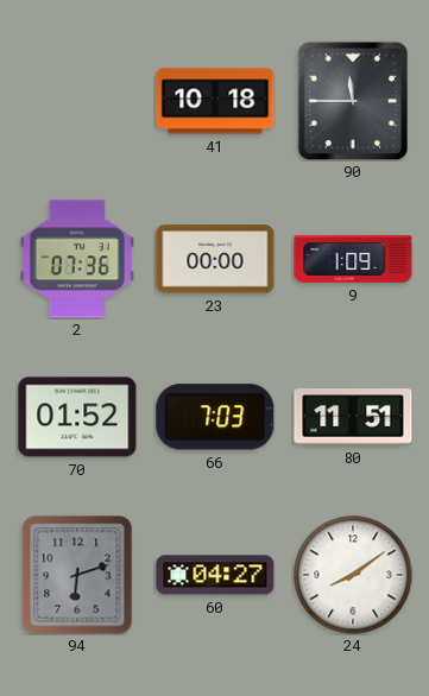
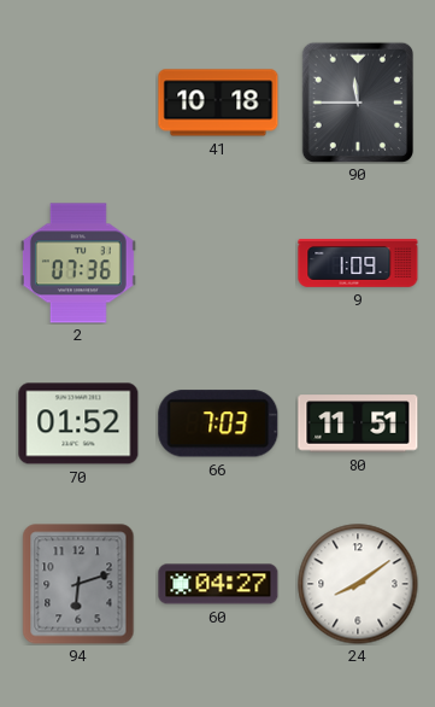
23: 00:00 -> none
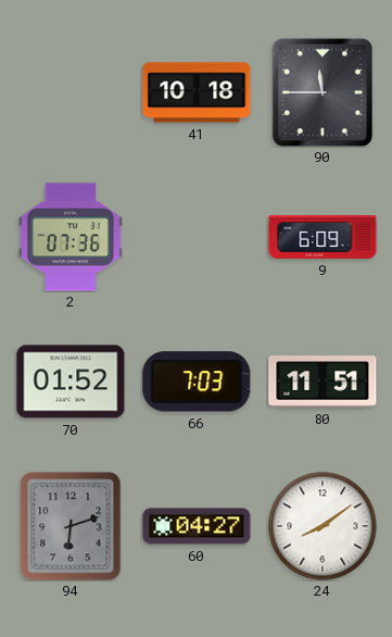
9: 1:09 -> 6:09
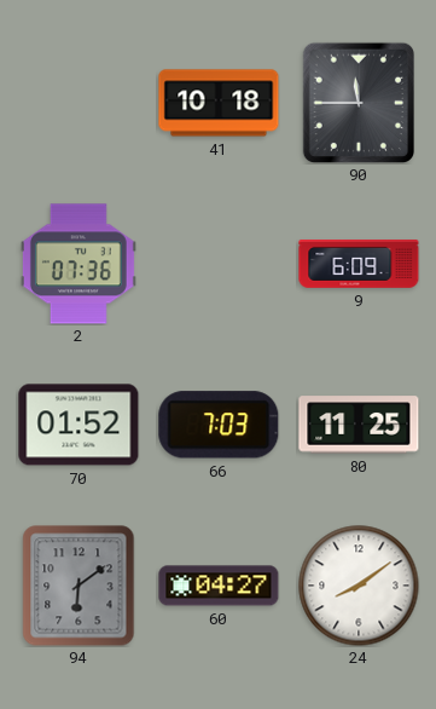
80: 11:51 -> 11:25
94: 6:12 -> 6:09
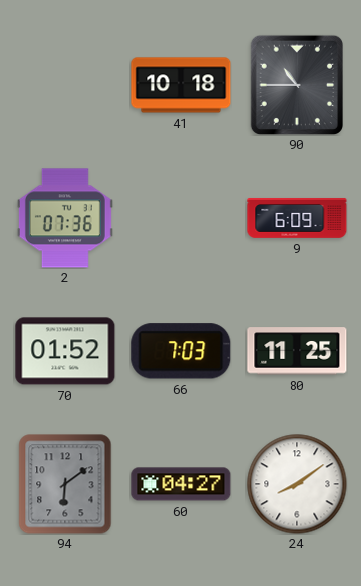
90: 11:45 -> 10:45
